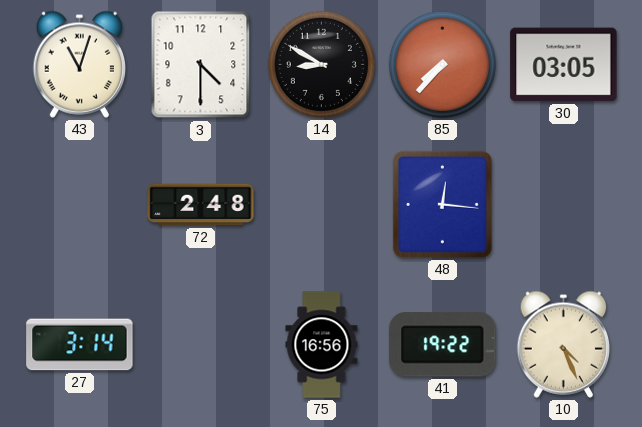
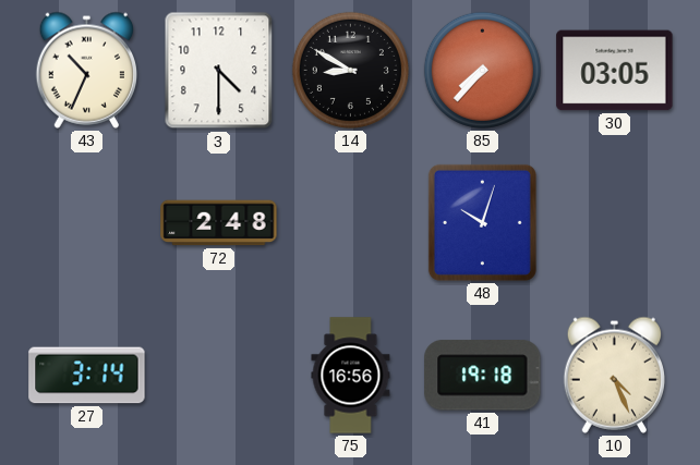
43: 11:03 -> 10:34
48: 12:16 -> 10:03
41: 19:22 -> 19:18
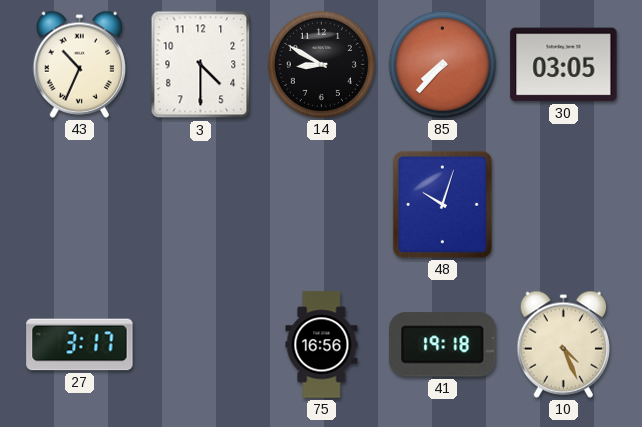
72: 2:48 -> none
27: 3:14 -> 3:17
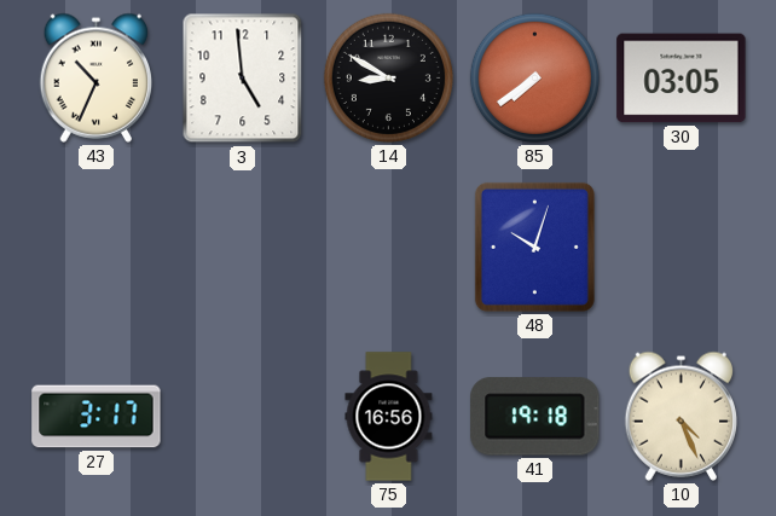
3: 4:30 -> 4:59
85: 7:37 -> 7:39
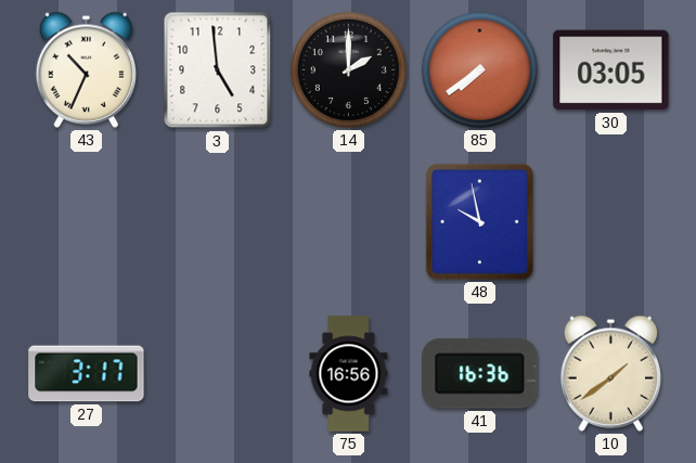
14: 8:50 -> 2:00
48: 10:03 -> 9:58
41: 19:18 -> 16:36
10: 4:26 -> 1:39
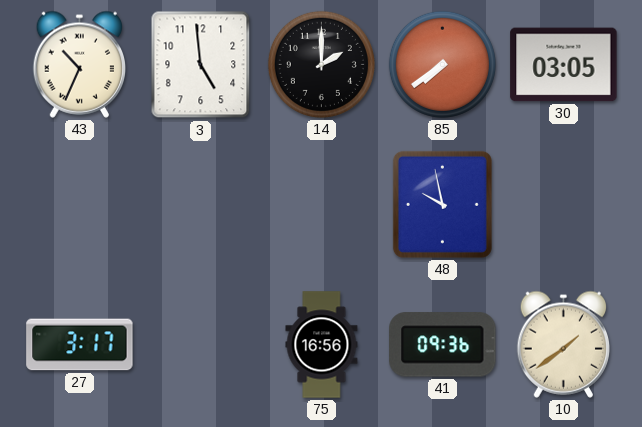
41: 16:36 -> 09:36
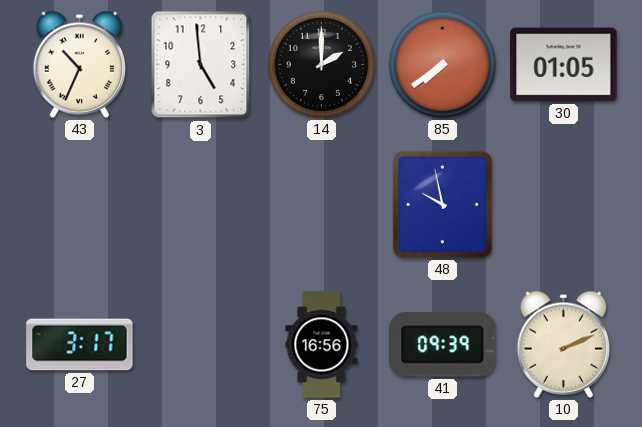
30: 03:05 -> 01:05
41: 09:36 -> 09:39
10: 1:39 -> 2:11
